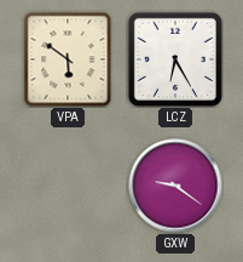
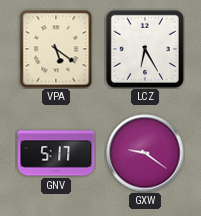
VPA: 5:51 -> 5:21
GNV: none -> 5:17
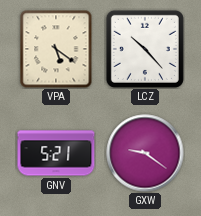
LCZ: 6:25 -> 10:23
GNV: 5:17 -> 5:21
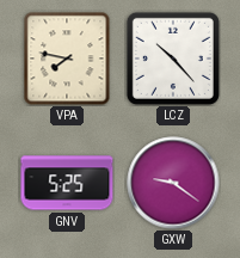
VPA: 5:21 -> 7:47
GNV: 5:21 -> 5:25
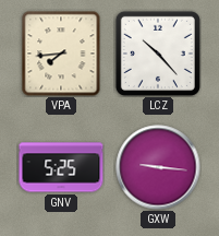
VPA: 7:47 -> 7:44
GXW: 9:21 -> 9:16
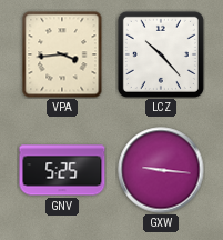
VPA: 7:44 -> 3:44
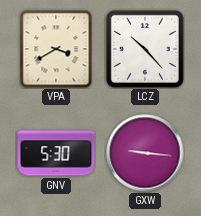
VPA: 3:44 -> 3:40
GNV: 5:25 -> 5:30
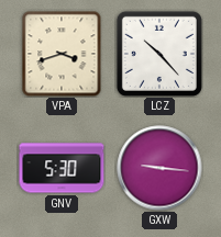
VPA: 3:40 -> 3:42
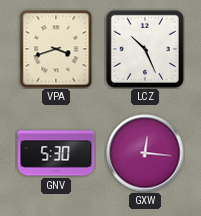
LCZ: 10:23 -> 10:26
GXW: 9:16 -> 12:16
